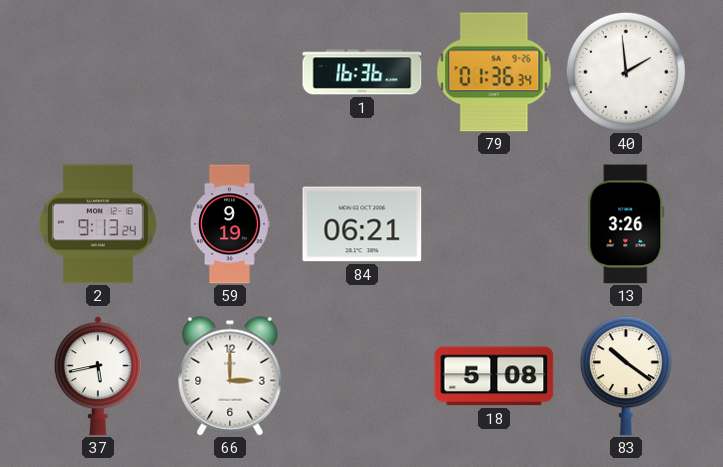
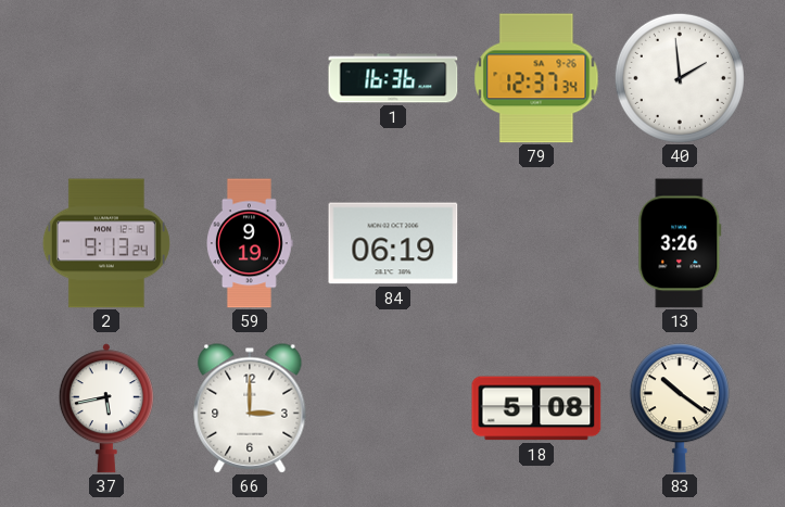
79: 01:36 -> 12:37
84: 06:21 -> 06:19
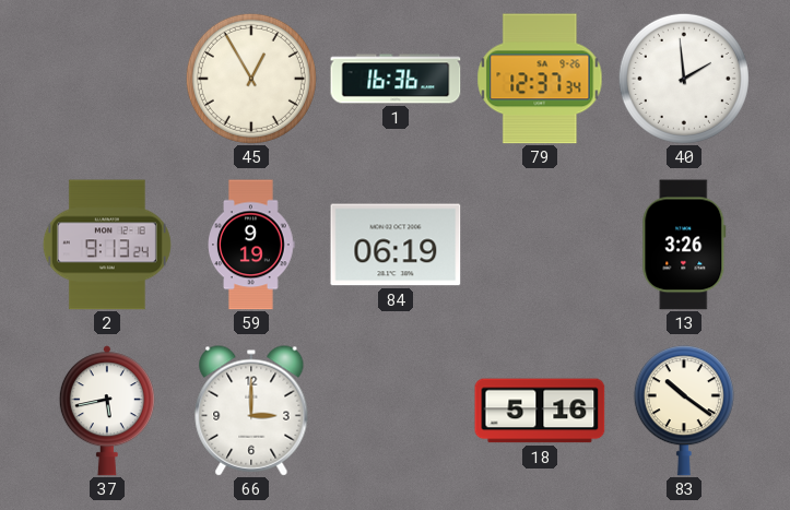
45: none -> 12:55
18: 5:08 -> 5:16
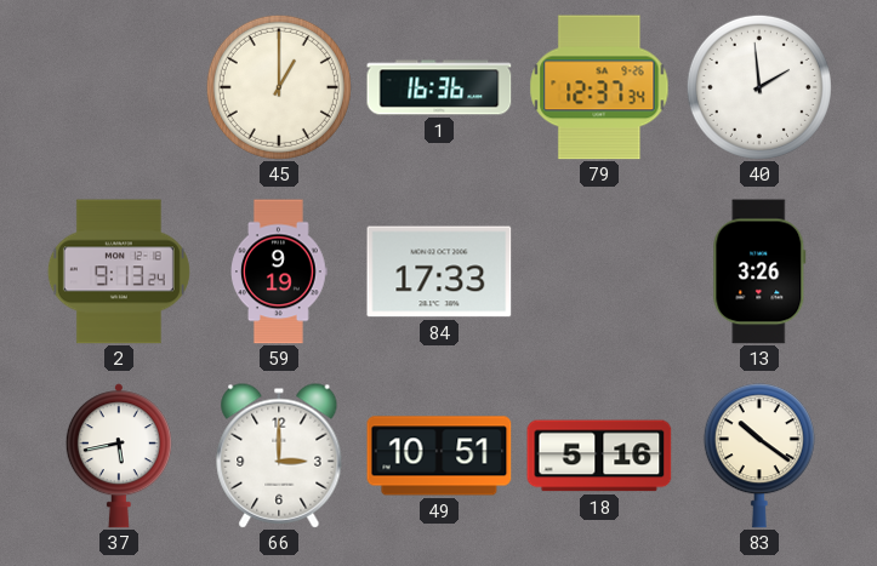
45: 12:55 -> 1:00
84: 06:19 -> 17:33
49: none -> 10:51
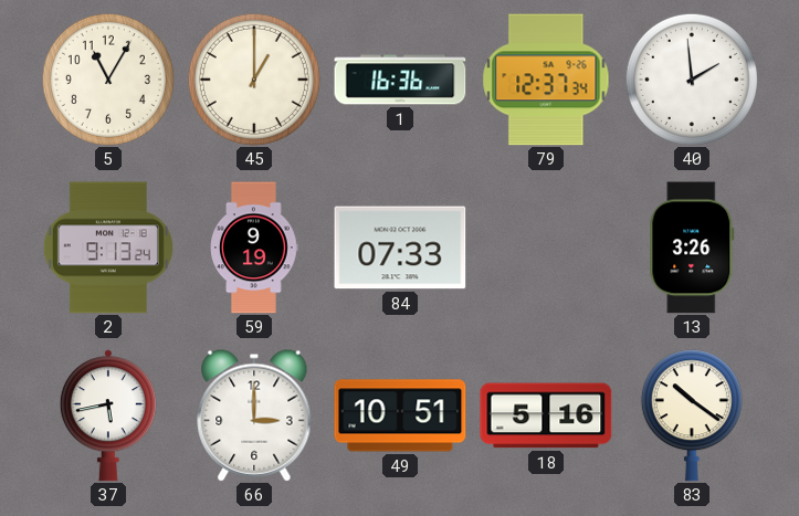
5: none -> 11:05
84: 17:33 -> 07:33
